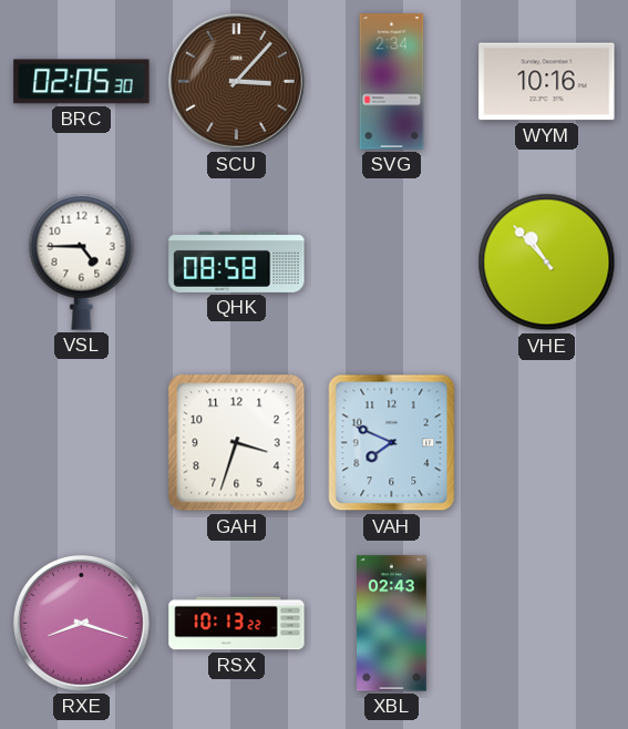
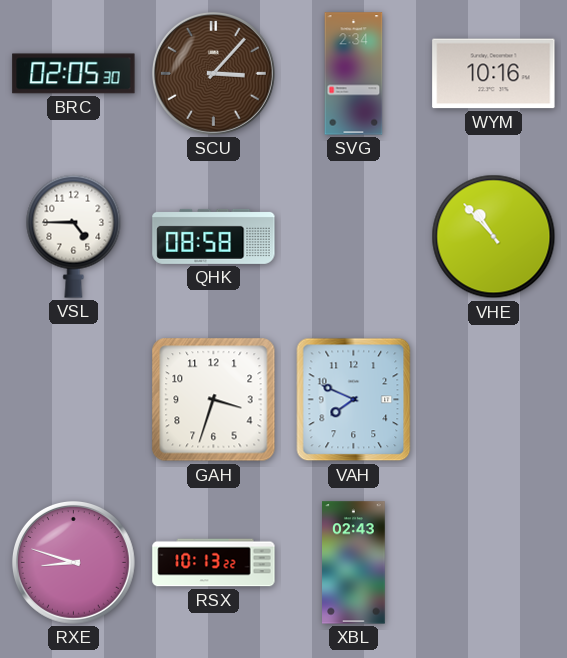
RXE: 8:18 -> 8:48
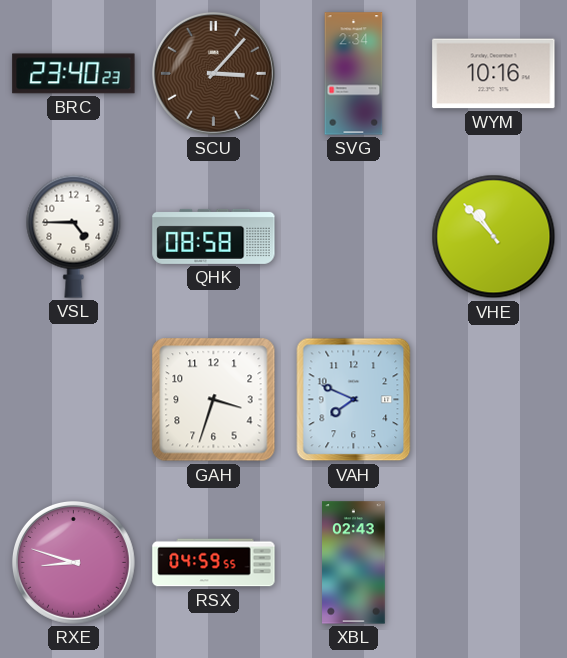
BRC: 02:05 -> 23:40
RSX: 10:13 -> 04:59
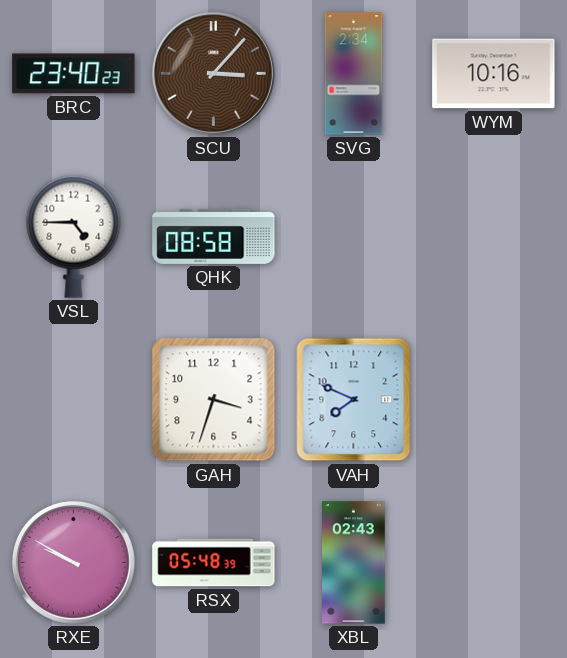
VHE: 10:53 -> none
RXE: 8:48 -> 9:50
RSX: 04:59 -> 05:48
